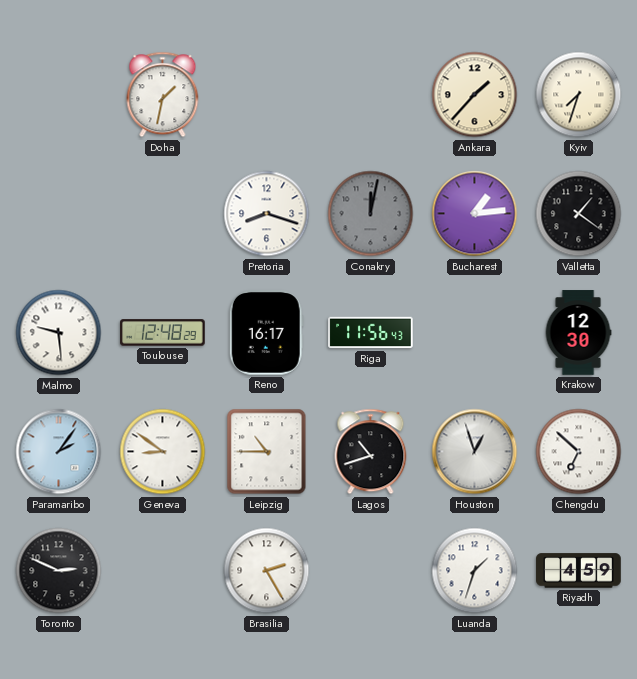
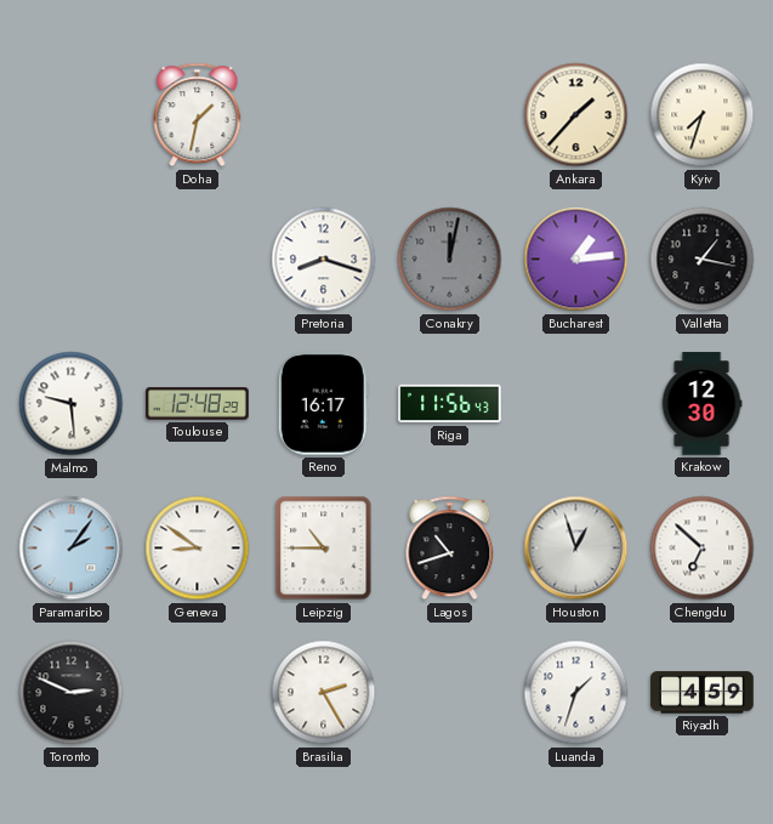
Valletta: 1:21 -> 1:17
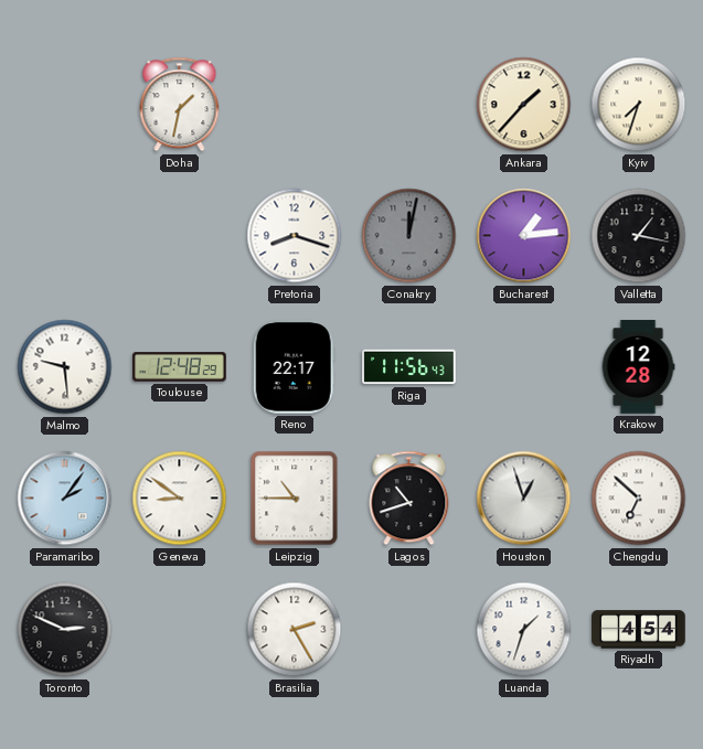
Reno: 16:17 -> 22:17
Krakow: 12:30 -> 12:28
Riyadh: 4:59 -> 4:54
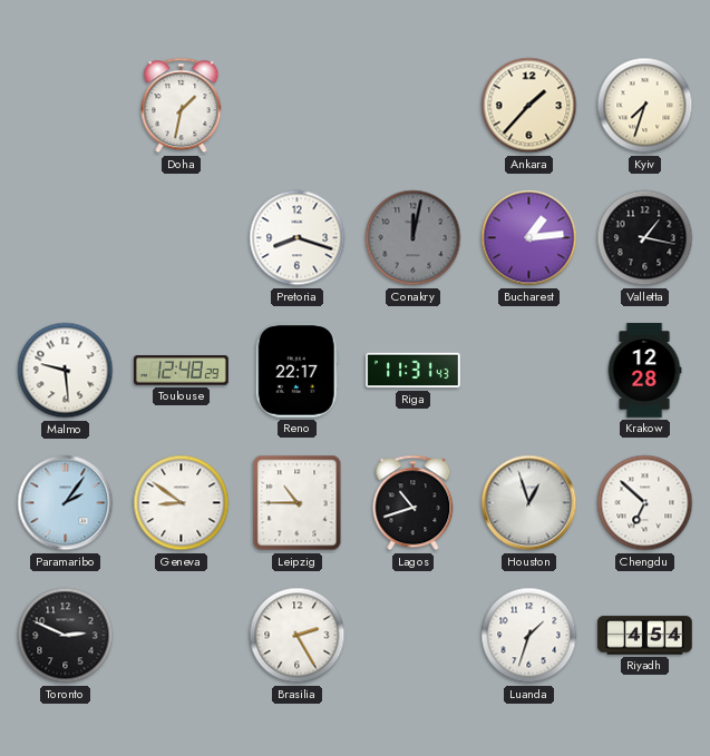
Riga: 11:56 -> 11:31
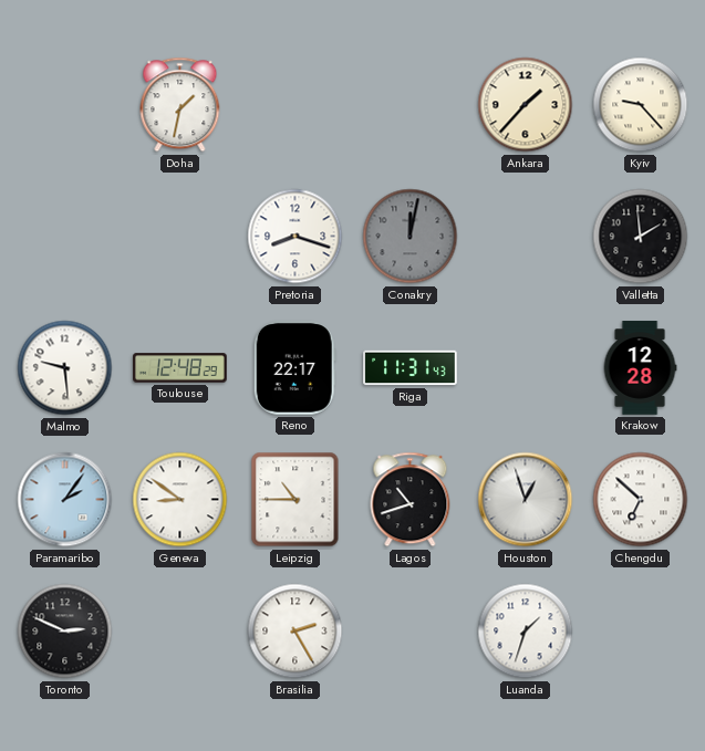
Kyiv: 7:33 -> 9:23
Bucharest: 1:14 -> none
Valletta: 1:17 -> 1:59
Riyadh: 4:54 -> none
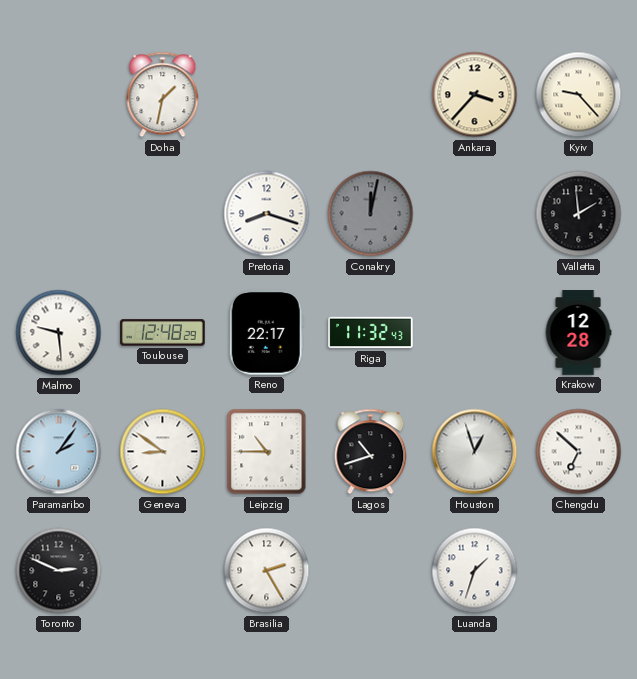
Ankara: 1:37 -> 3:37
Riga: 11:31 -> 11:32
